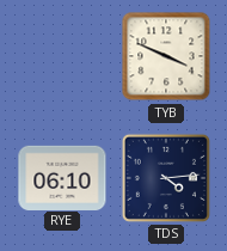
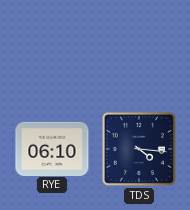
TYB: 3:49 -> none
TDS: 4:14 -> 4:16
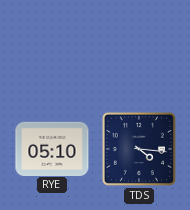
RYE: 06:10 -> 05:10
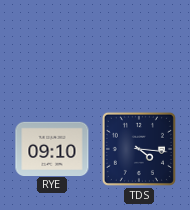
RYE: 05:10 -> 09:10
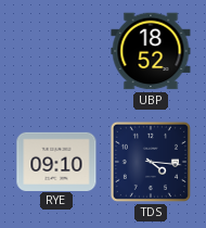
UBP: none -> 18:52
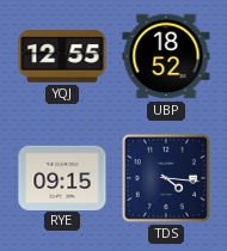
YQJ: none -> 12:55
RYE: 09:10 -> 09:15
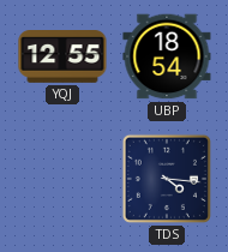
UBP: 18:52 -> 18:54
RYE: 09:15 -> none
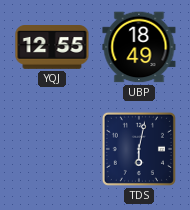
UBP: 18:54 -> 18:49
TDS: 4:16 -> 6:02
